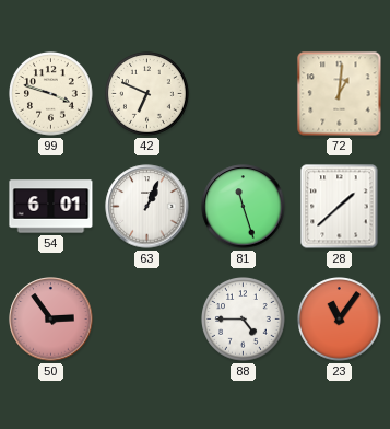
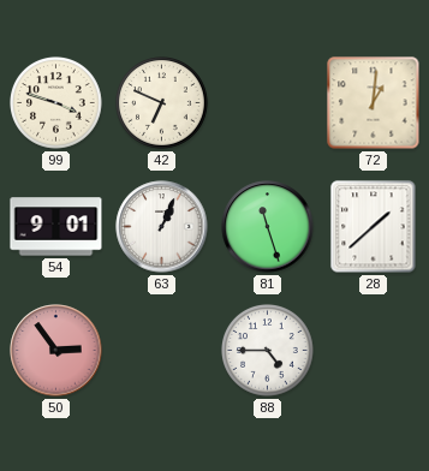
54: 6:01 -> 9:01
23: 11:06 -> none
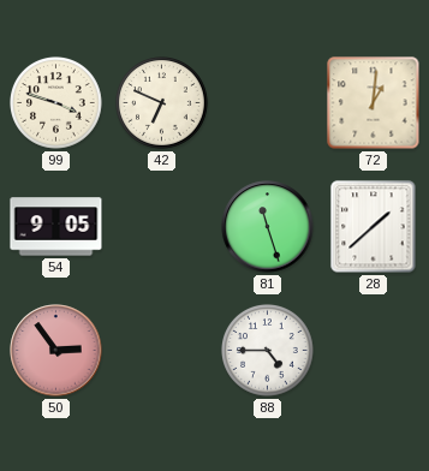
54: 9:01 -> 9:05
63: 1:04 -> none
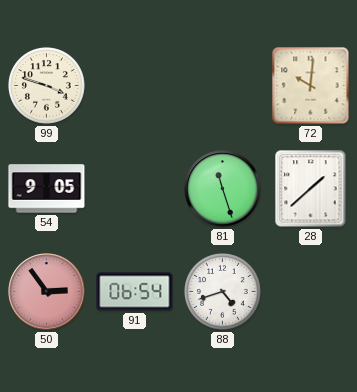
42: 6:49 -> none
72: 1:01 -> 10:01
91: none -> 06:54
88: 4:45 -> 4:42
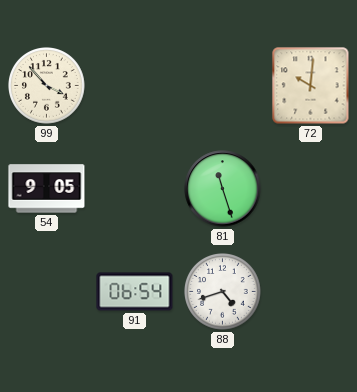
99: 3:48 -> 3:53
28: 1:38 -> none
50: 2:54 -> none
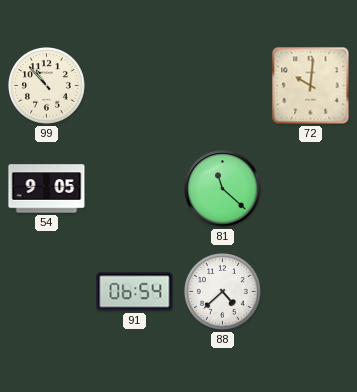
99: 3:53 -> 10:53
81: 11:27 -> 11:22
88: 4:42 -> 4:38
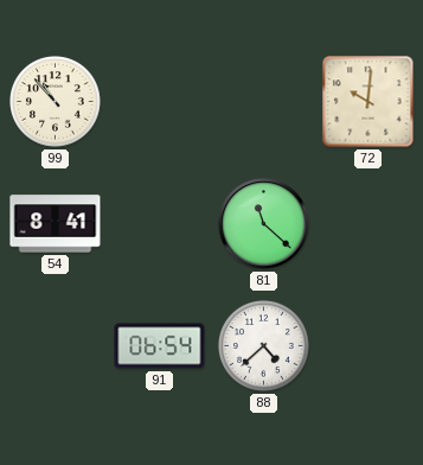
54: 9:05 -> 8:41
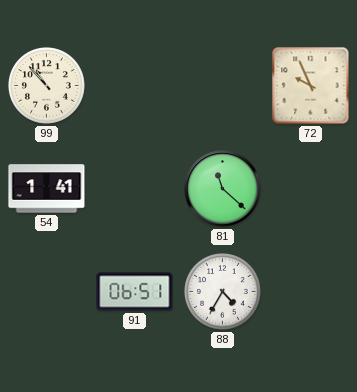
72: 10:01 -> 9:56
54: 8:41 -> 1:41
91: 06:54 -> 06:51
88: 4:38 -> 4:35
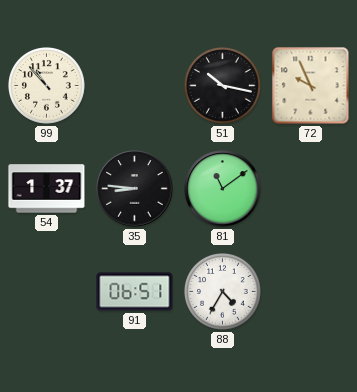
51: none -> 10:17
54: 1:41 -> 1:37
35: none -> 8:46
81: 11:22 -> 11:09
